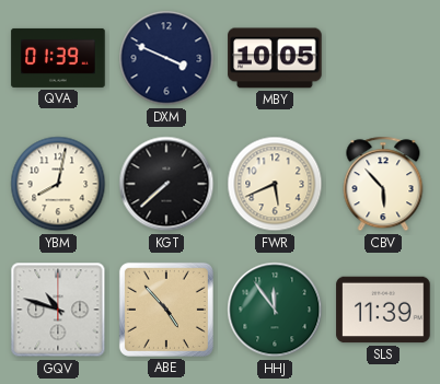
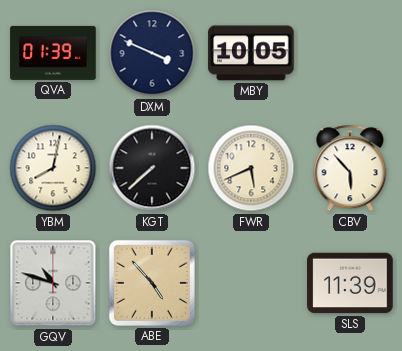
HHJ: 11:54 -> none
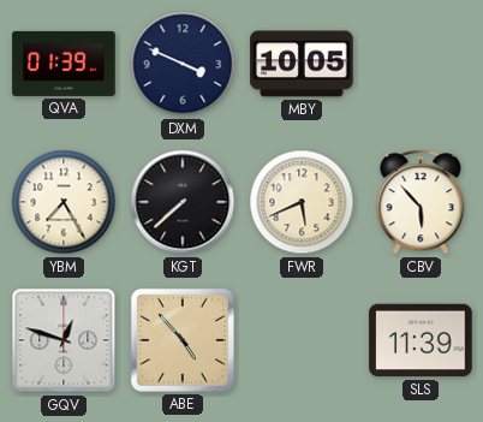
YBM: 8:02 -> 7:25
GQV: 10:48 -> 12:48
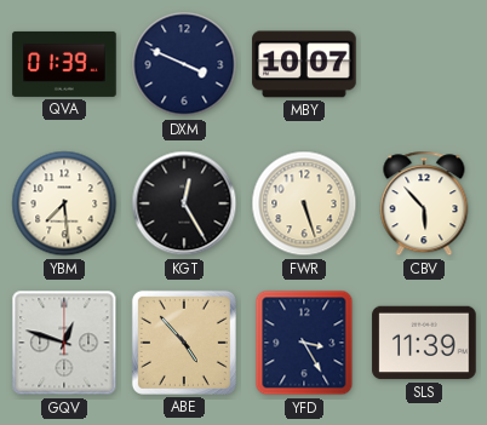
MBY: 10:05 -> 10:07
YBM: 7:25 -> 7:29
KGT: 7:38 -> 12:25
FWR: 5:41 -> 5:27
YFD: none -> 3:25
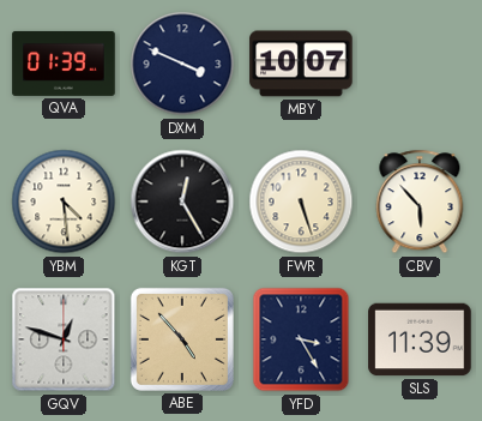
YBM: 7:29 -> 4:29
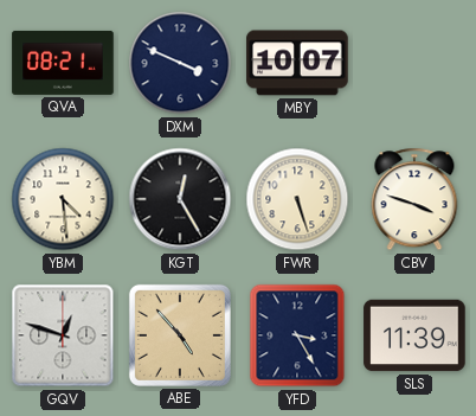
QVA: 01:39 -> 08:21
CBV: 5:53 -> 3:48
